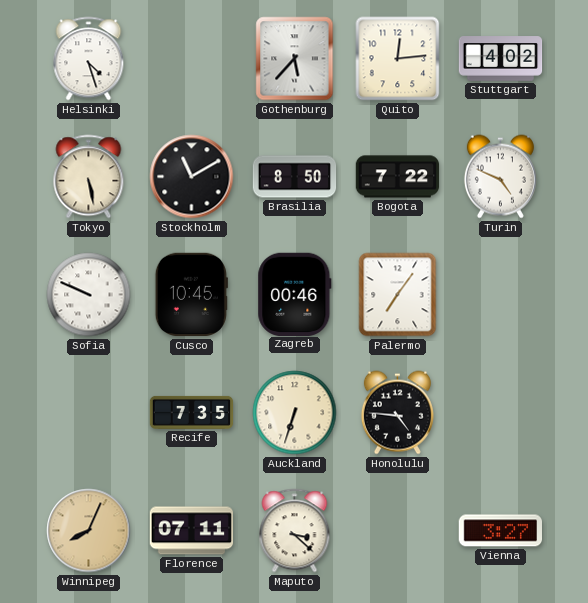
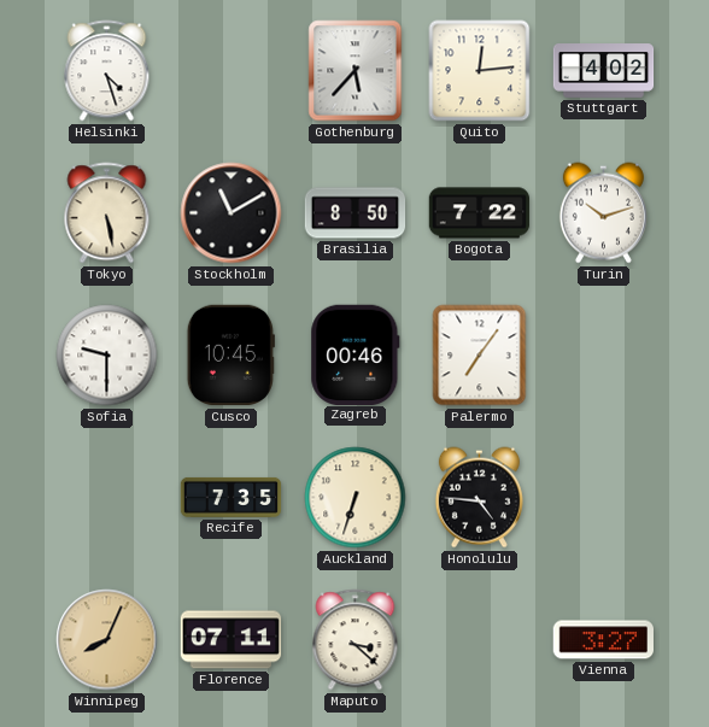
Turin: 4:49 -> 10:12
Sofia: 9:49 -> 9:30
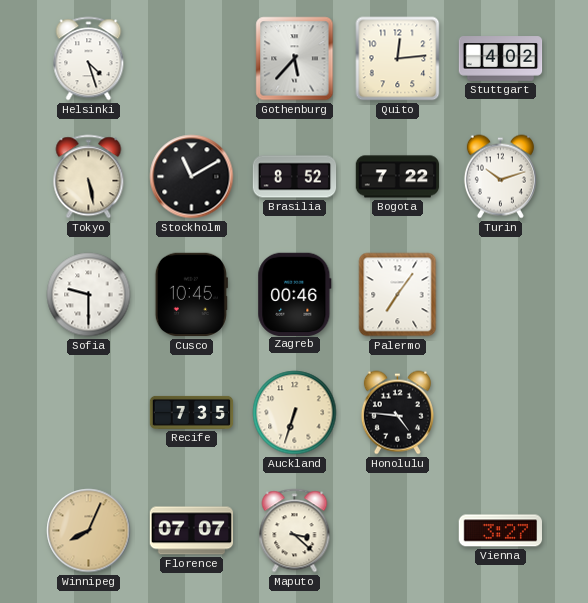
Brasilia: 8:50 -> 8:52
Florence: 07:11 -> 07:07
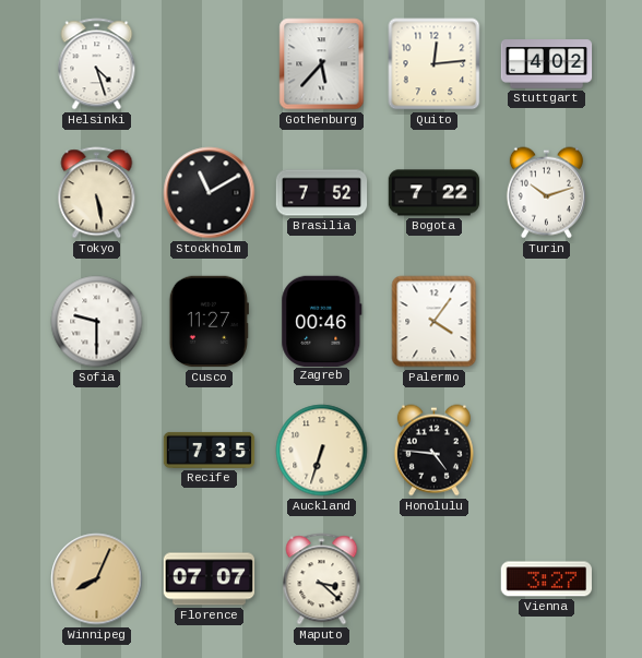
Brasilia: 8:52 -> 7:52
Cusco: 10:45 -> 11:27
Palermo: 7:06 -> 4:06
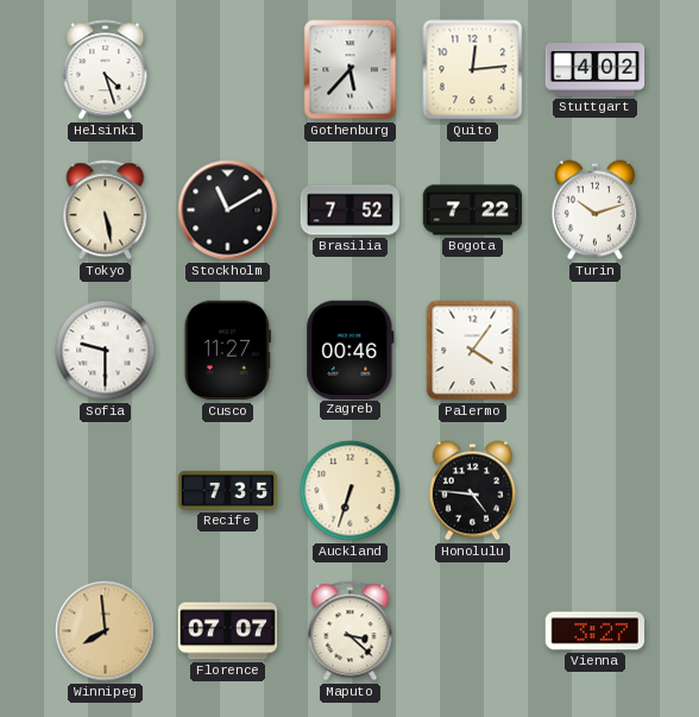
Winnipeg: 8:04 -> 7:59
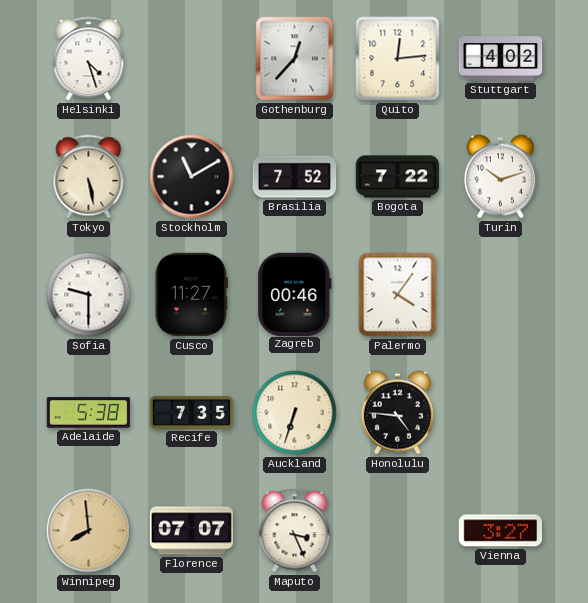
Gothenburg: 5:37 -> 12:37
Adelaide: none -> 5:38
Maputo: 3:22 -> 3:26
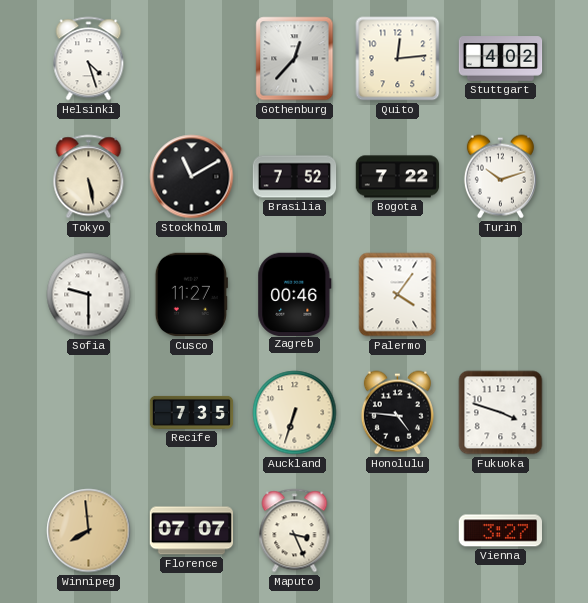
Adelaide: 5:38 -> none
Fukuoka: none -> 3:48
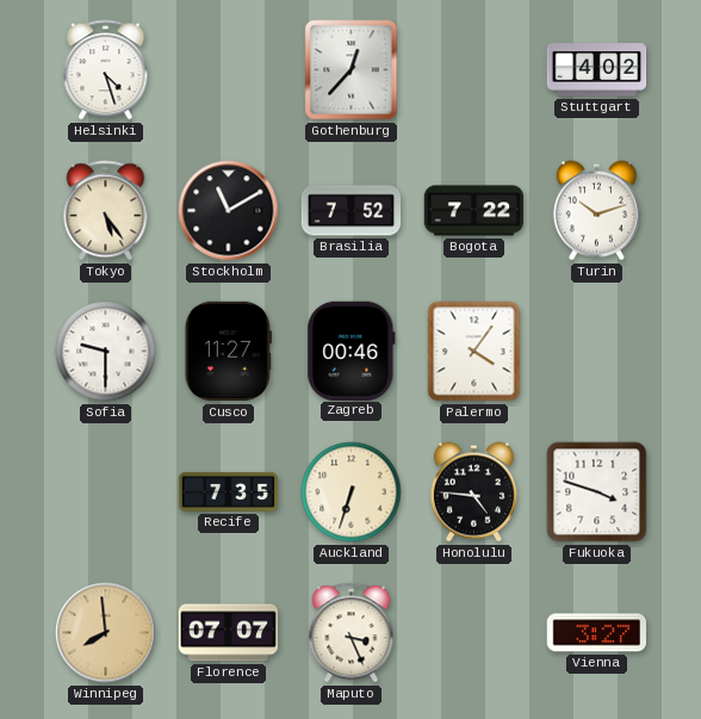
Quito: 12:14 -> none
Tokyo: 5:28 -> 5:24
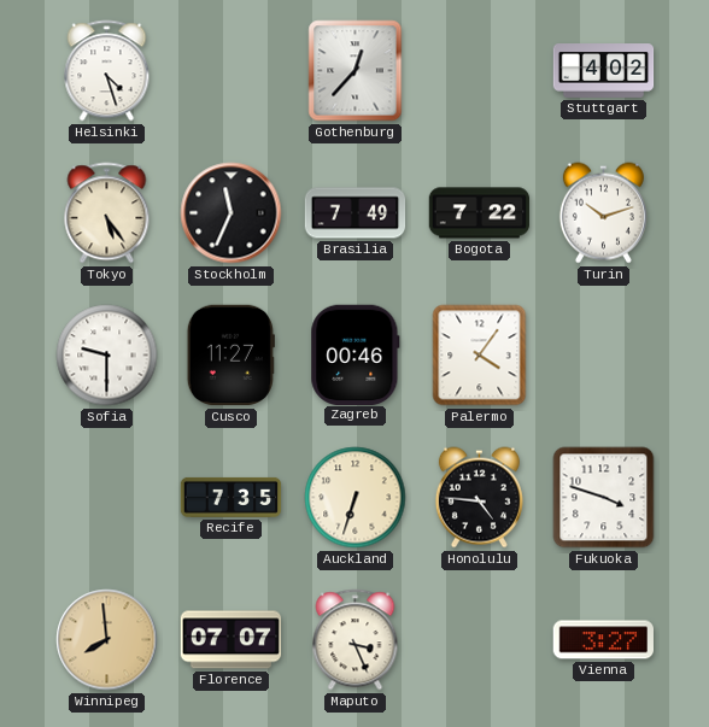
Stockholm: 11:10 -> 11:34
Brasilia: 7:52 -> 7:49
